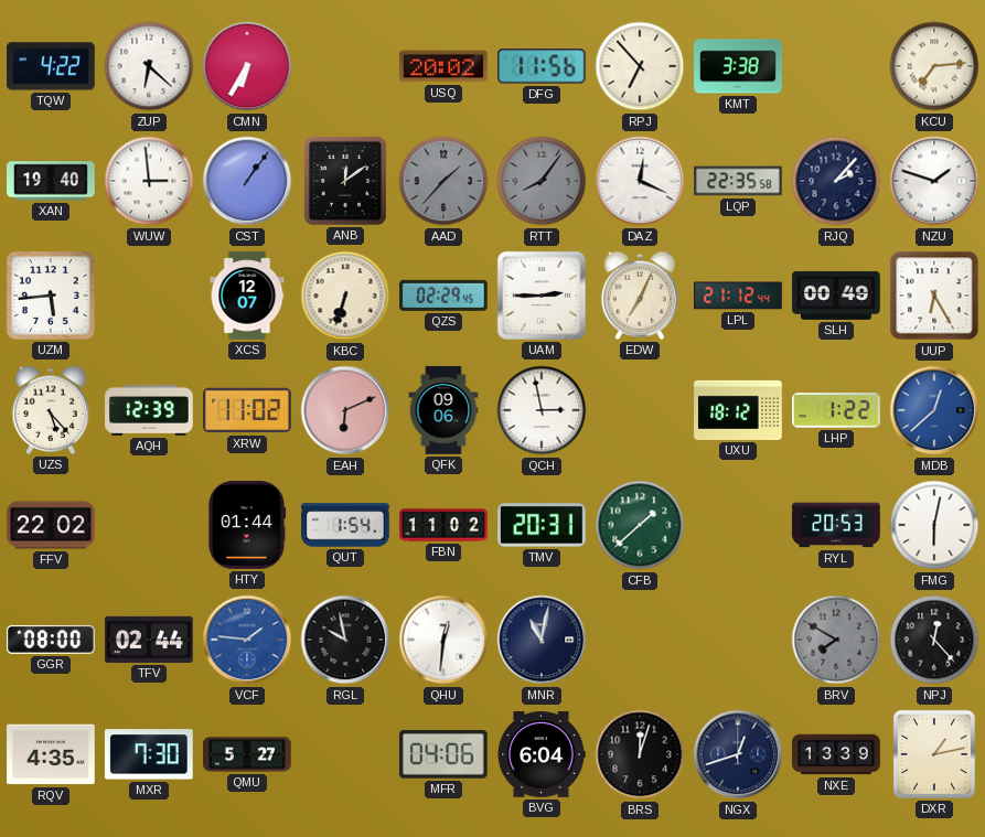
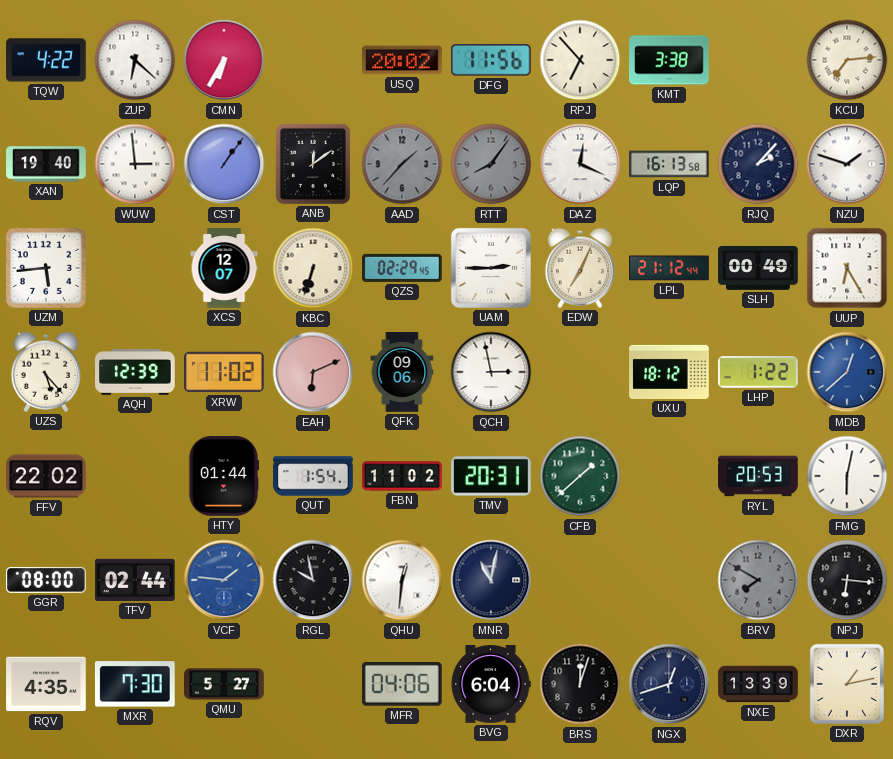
LQP: 22:35 -> 16:13
NPJ: 12:23 -> 6:16
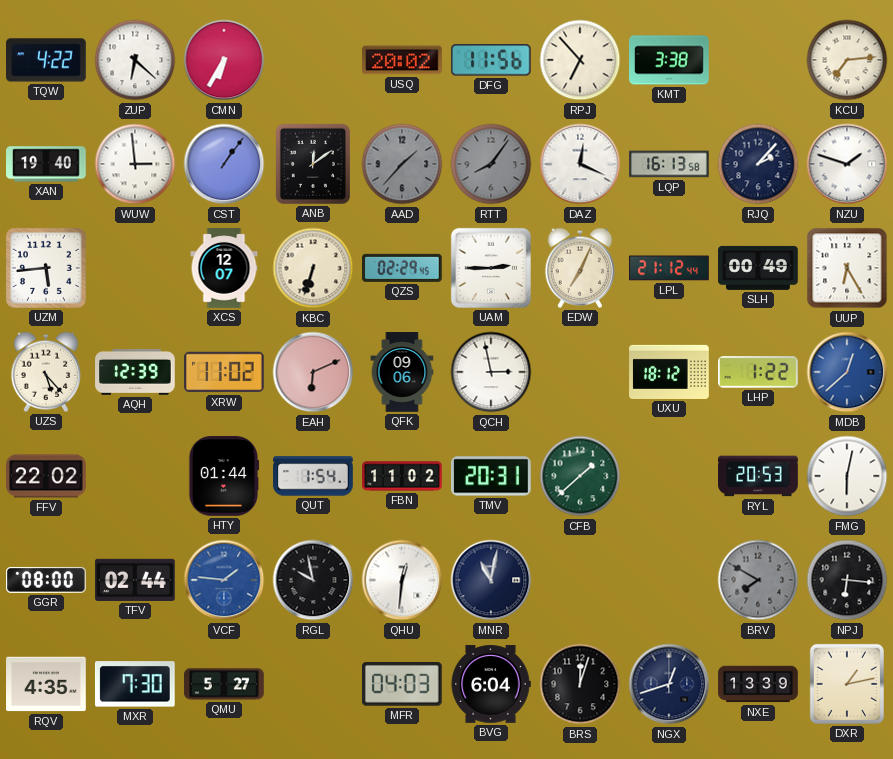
MFR: 04:06 -> 04:03
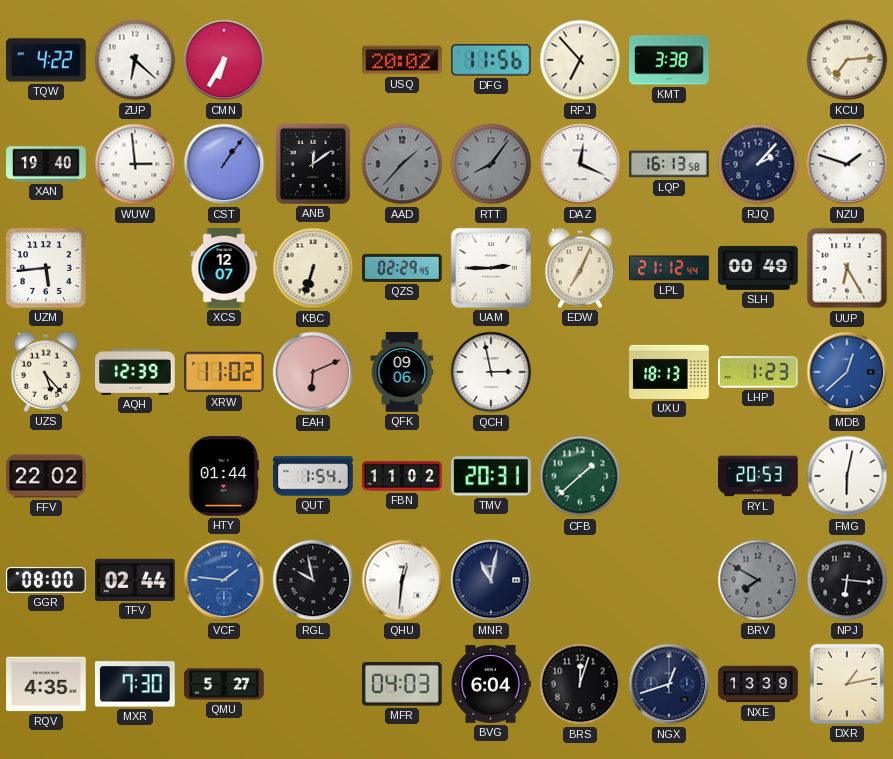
UXU: 18:12 -> 18:13
LHP: 1:22 -> 1:23
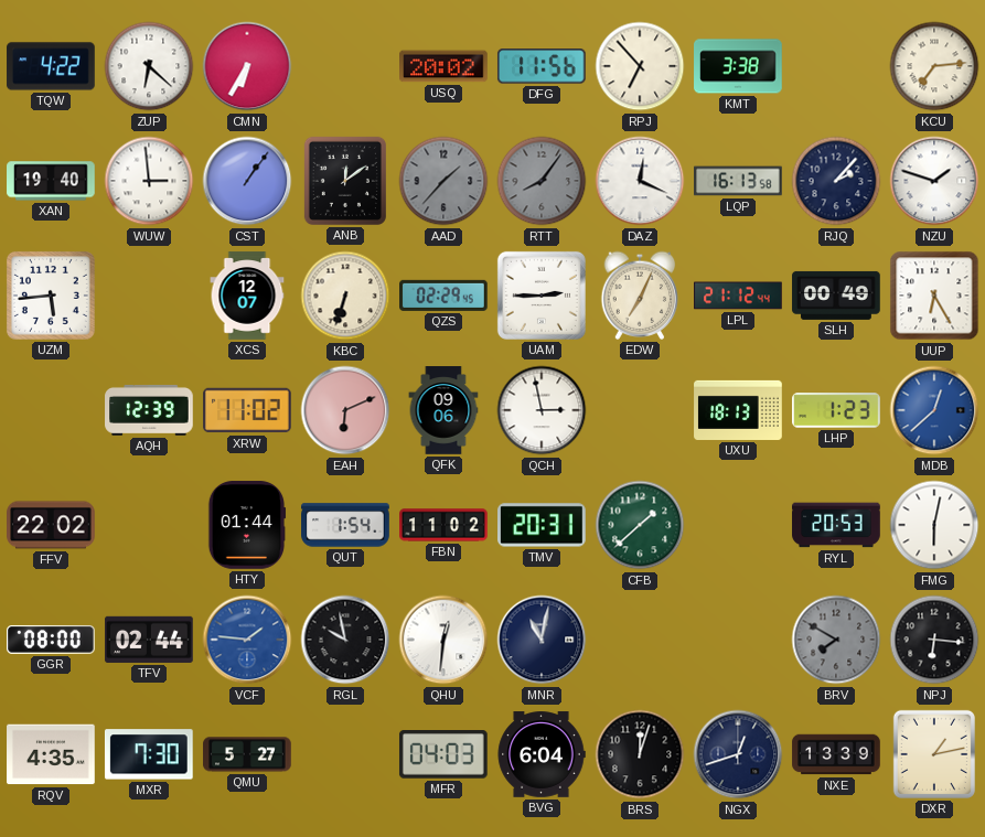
UZS: 5:23 -> none
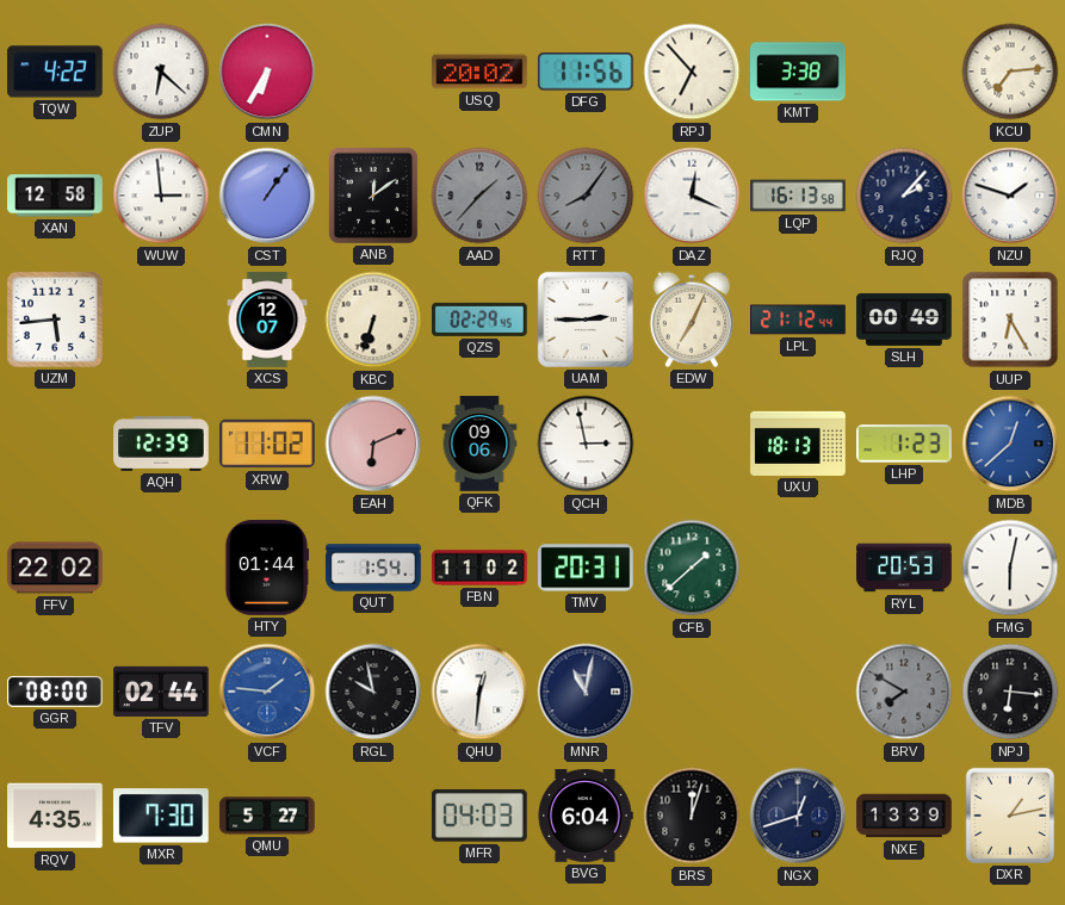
XAN: 19:40 -> 12:58
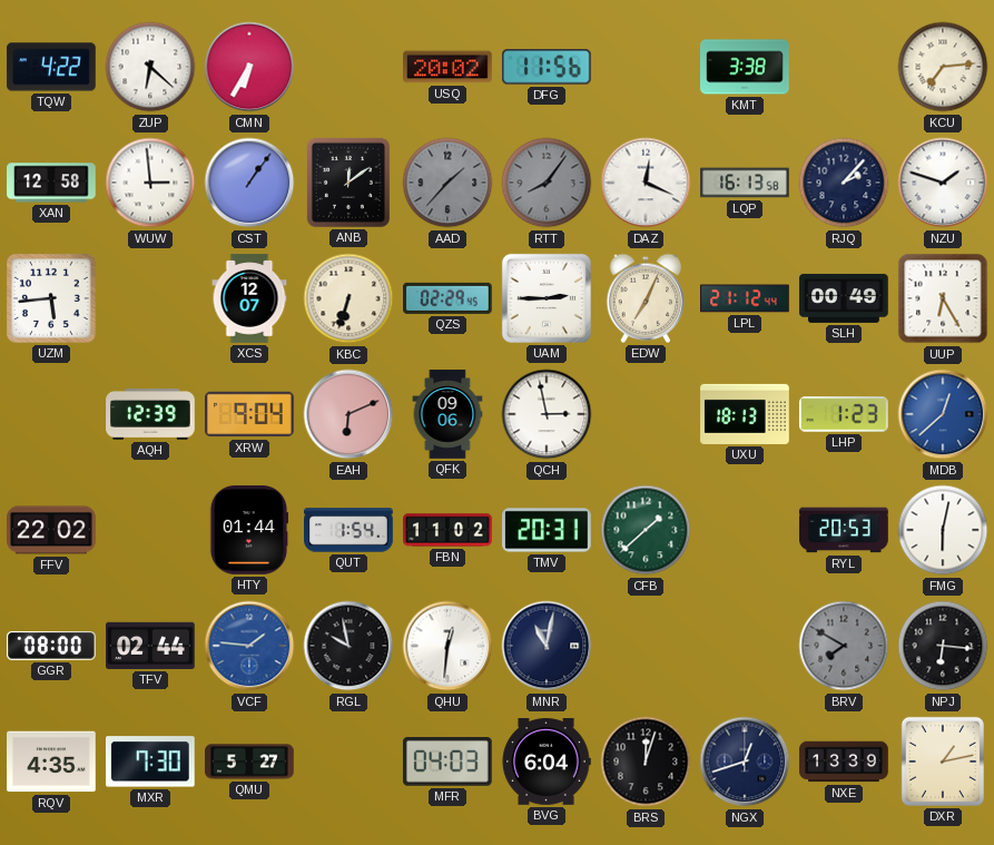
RPJ: 6:53 -> none
XRW: 11:02 -> 9:04
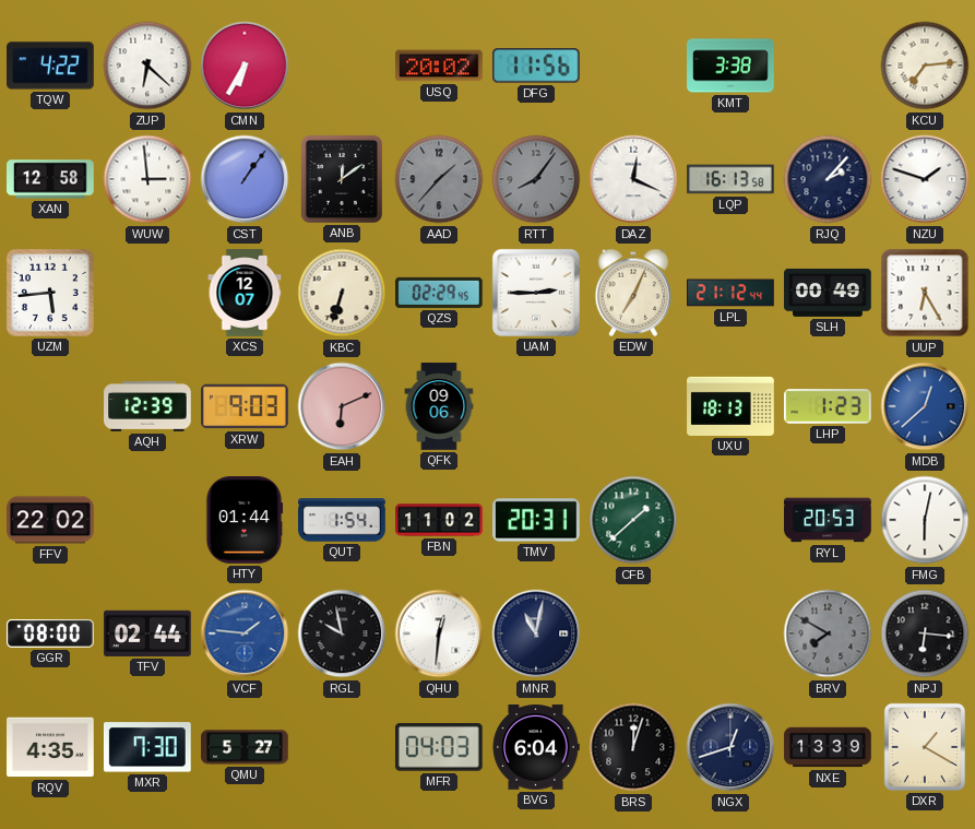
XRW: 9:04 -> 9:03
QCH: 2:58 -> none
DXR: 1:13 -> 1:20
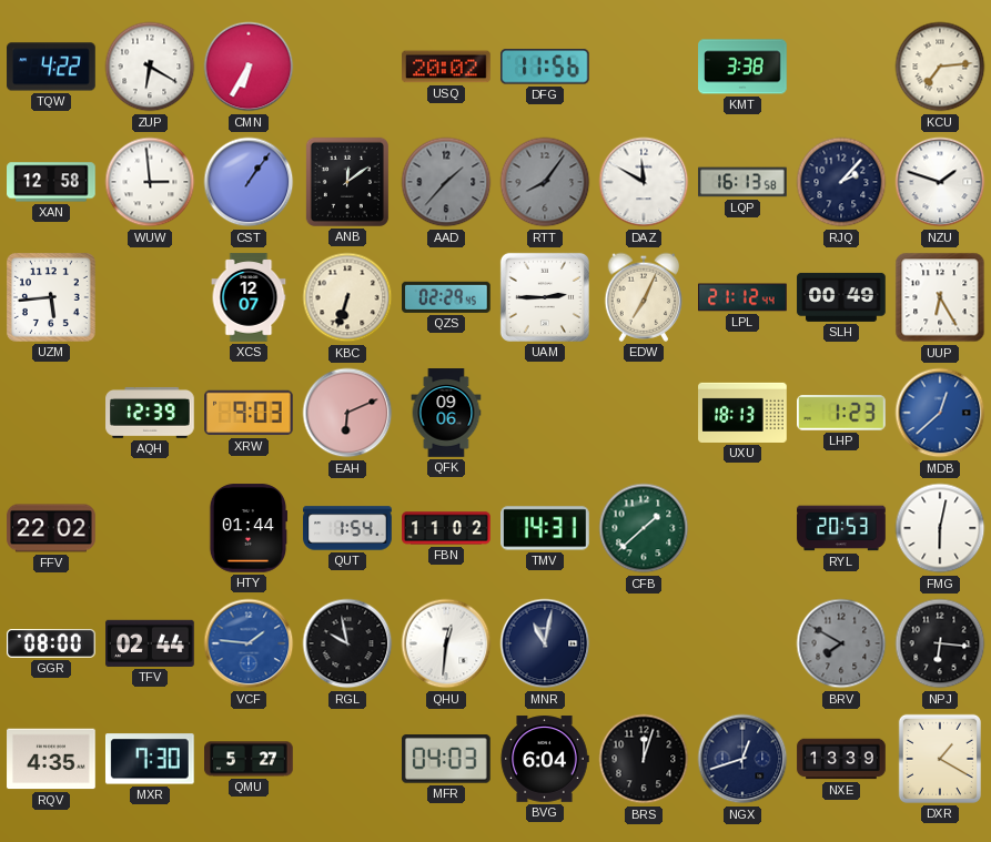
ZUP: 6:22 -> 6:20
DAZ: 12:19 -> 11:50
TMV: 20:31 -> 14:31
